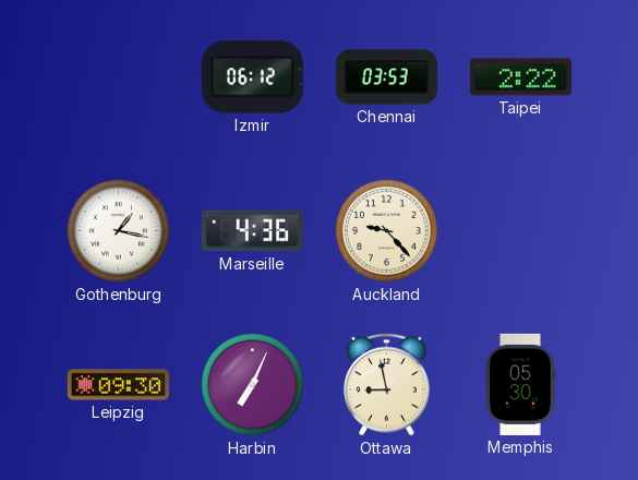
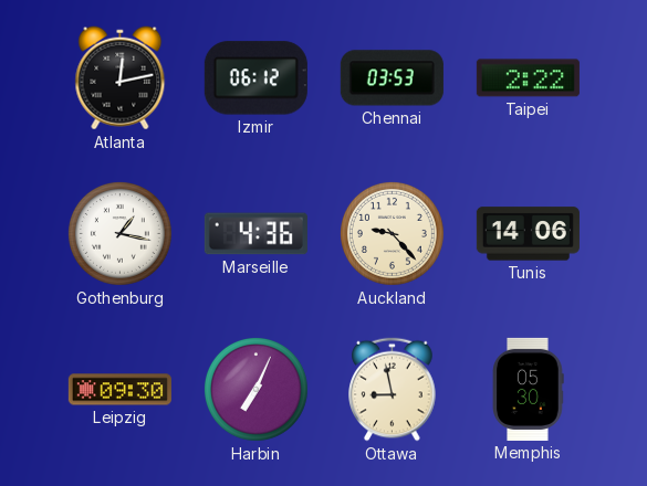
Atlanta: none -> 12:13
Tunis: none -> 14:06
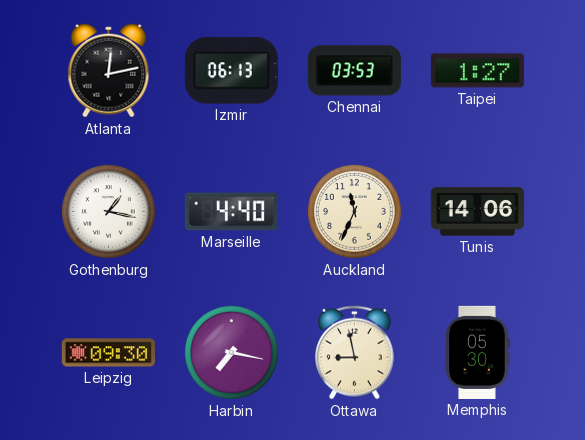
Izmir: 06:12 -> 06:13
Taipei: 2:22 -> 1:27
Marseille: 4:36 -> 4:40
Auckland: 9:23 -> 11:34
Harbin: 7:04 -> 7:17
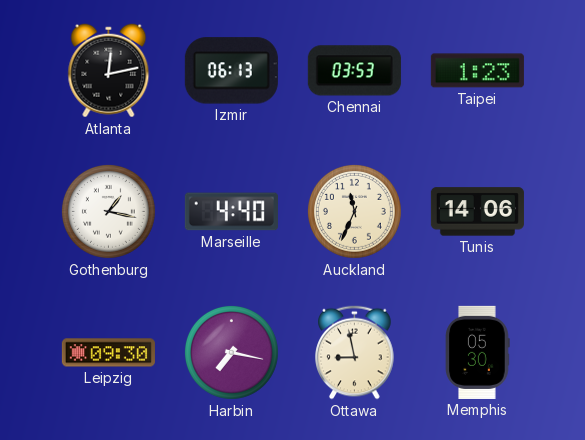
Taipei: 1:27 -> 1:23
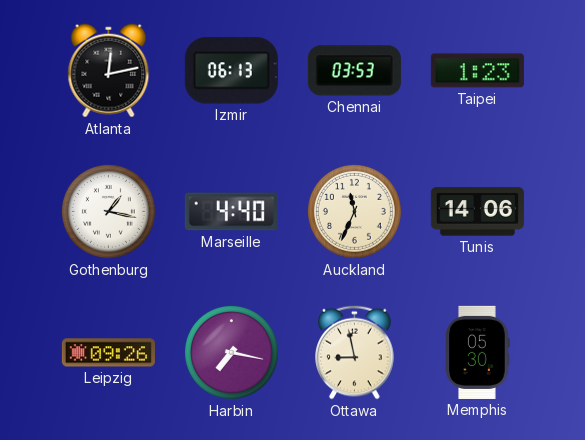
Leipzig: 09:30 -> 09:26
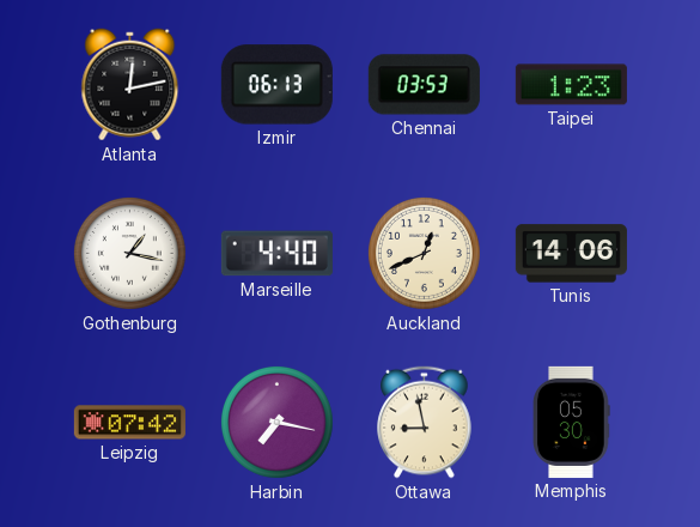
Auckland: 11:34 -> 12:41
Leipzig: 09:26 -> 07:42
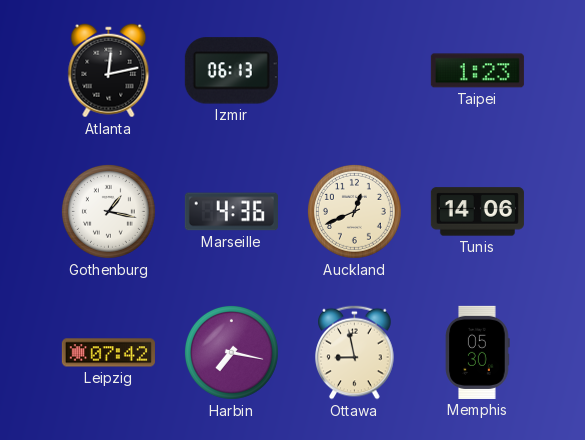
Chennai: 03:53 -> none
Marseille: 4:40 -> 4:36
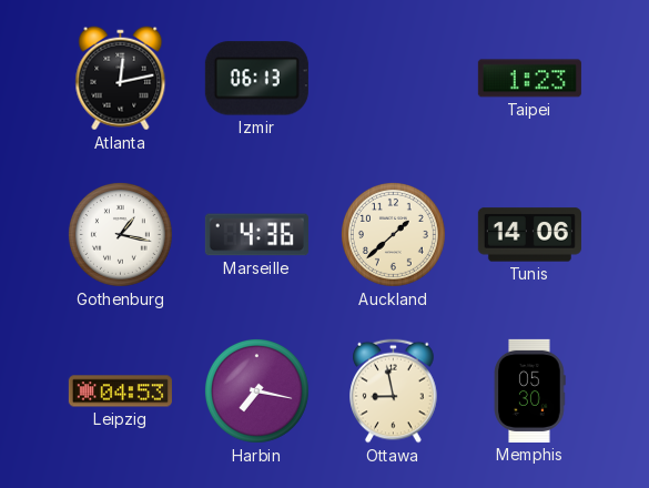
Auckland: 12:41 -> 1:38
Leipzig: 07:42 -> 04:53
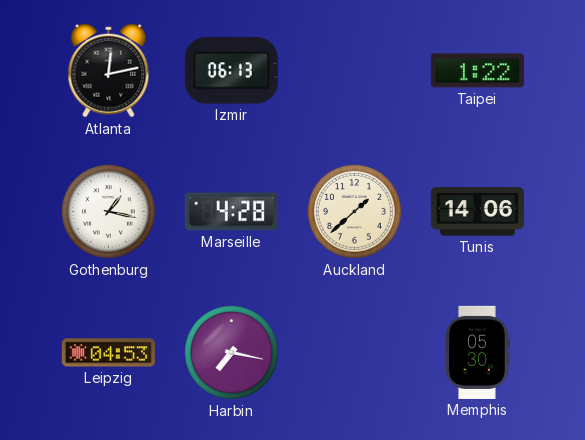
Taipei: 1:23 -> 1:22
Marseille: 4:36 -> 4:28
Ottawa: 8:58 -> none
